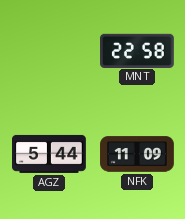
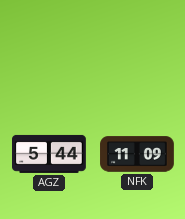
MNT: 22:58 -> none
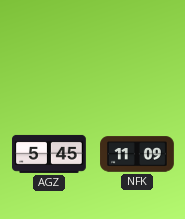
AGZ: 5:44 -> 5:45
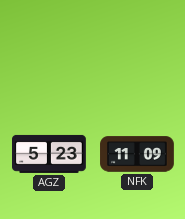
AGZ: 5:45 -> 5:23
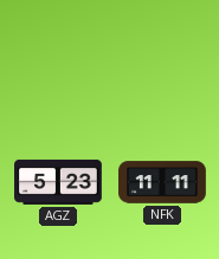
NFK: 11:09 -> 11:11
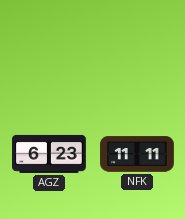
AGZ: 5:23 -> 6:23
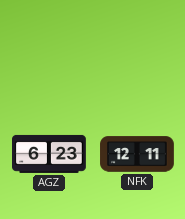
NFK: 11:11 -> 12:11
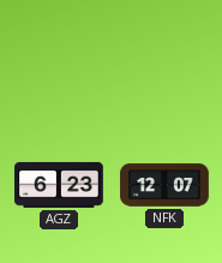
NFK: 12:11 -> 12:07
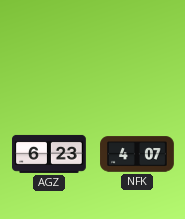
NFK: 12:07 -> 4:07
